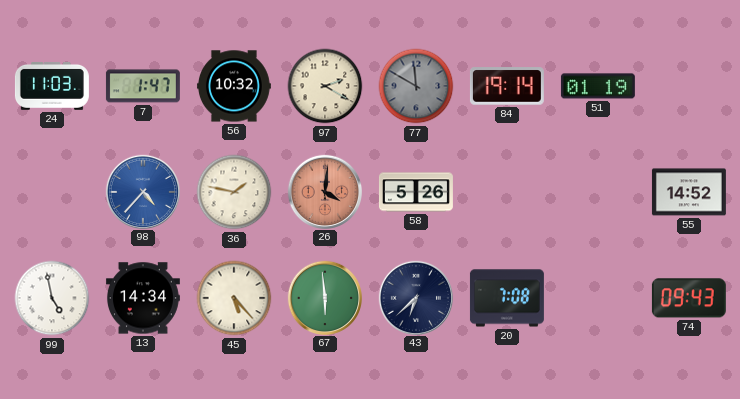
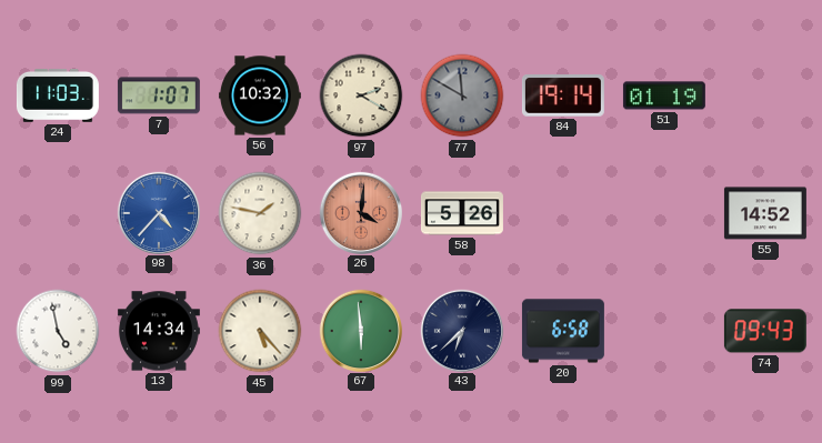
7: 1:47 -> 1:07
20: 7:08 -> 6:58
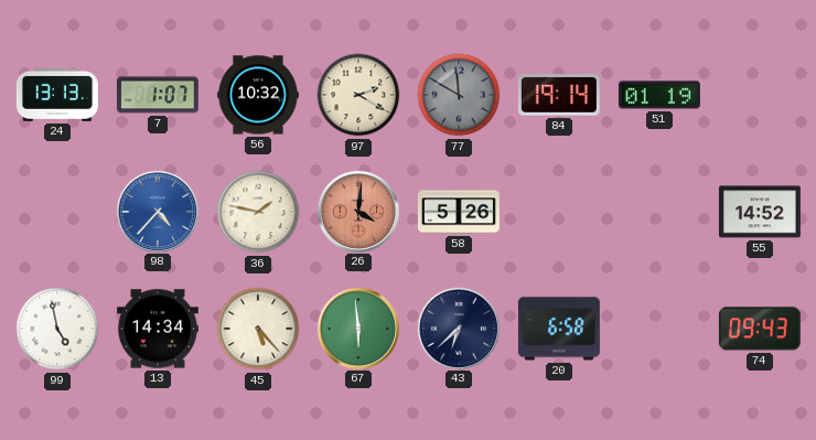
24: 11:03 -> 13:13
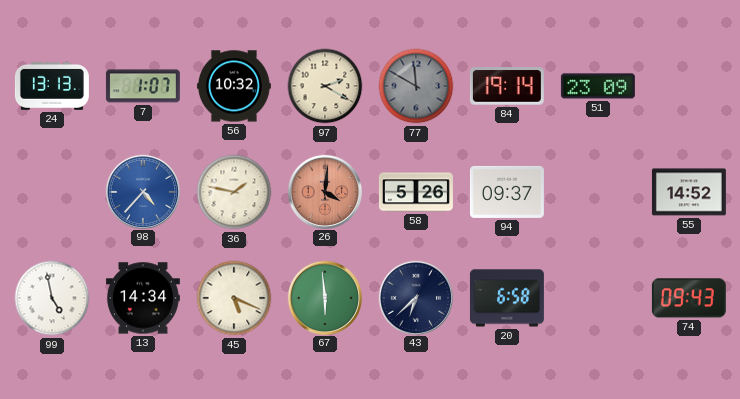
51: 01:19 -> 23:09
94: none -> 09:37
45: 5:23 -> 5:19
